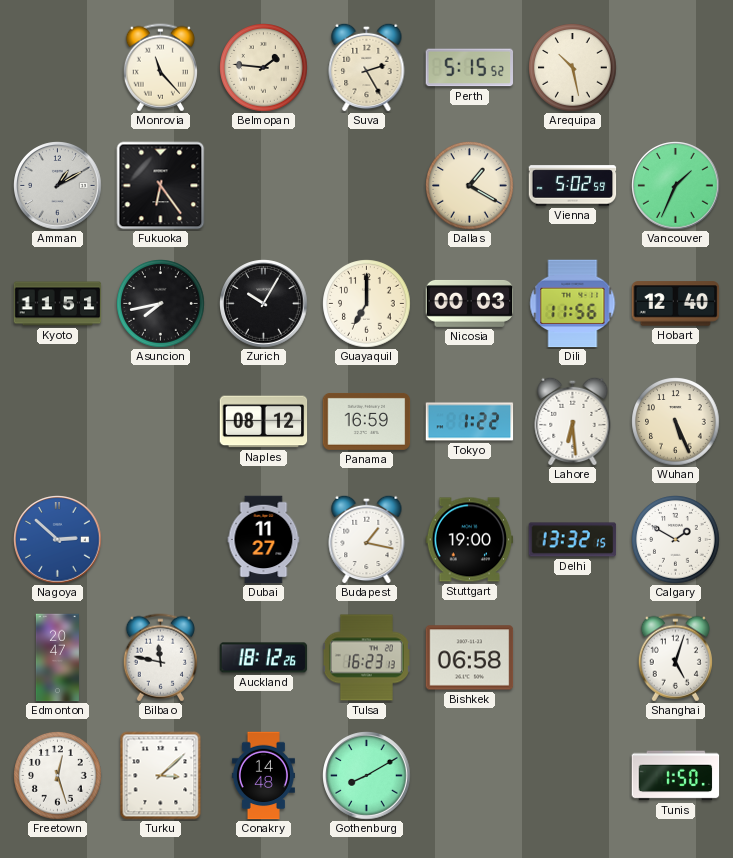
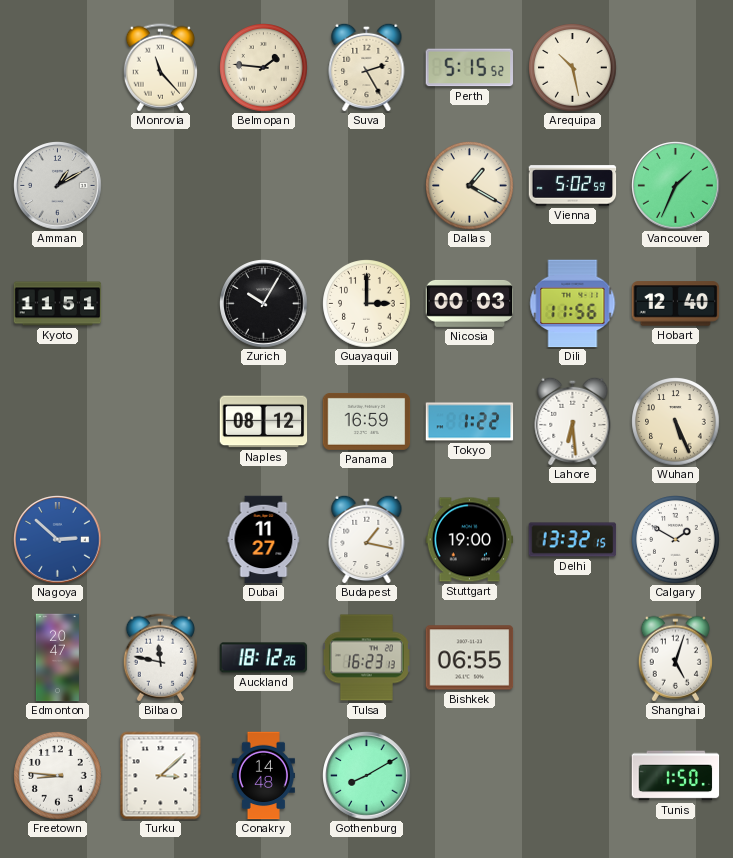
Fukuoka: 6:24 -> none
Asuncion: 7:43 -> none
Guayaquil: 7:00 -> 3:00
Bishkek: 06:58 -> 06:55
Freetown: 12:27 -> 8:46
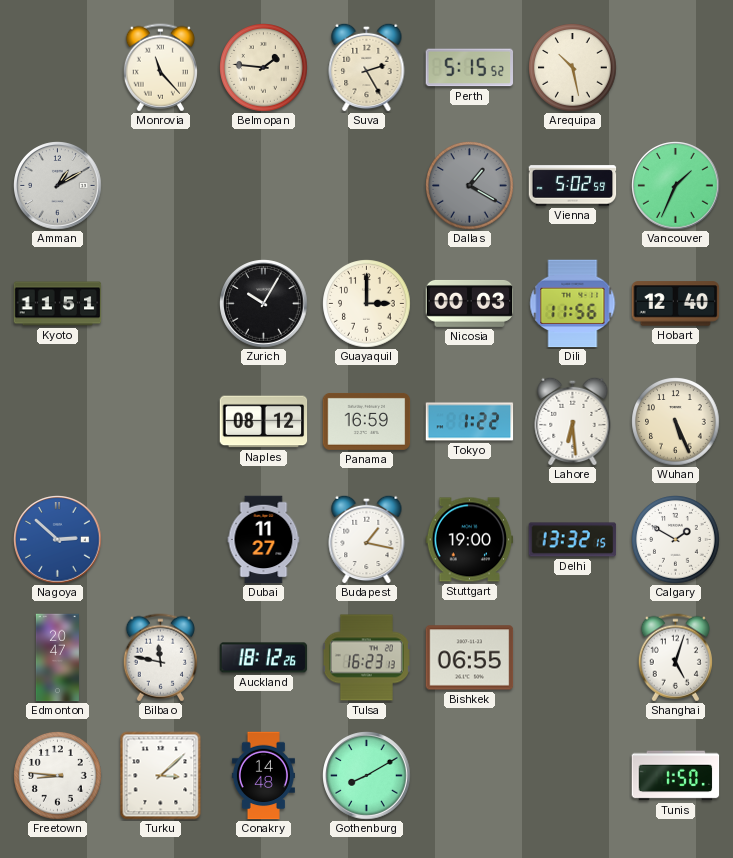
Dallas dial: cream -> grey
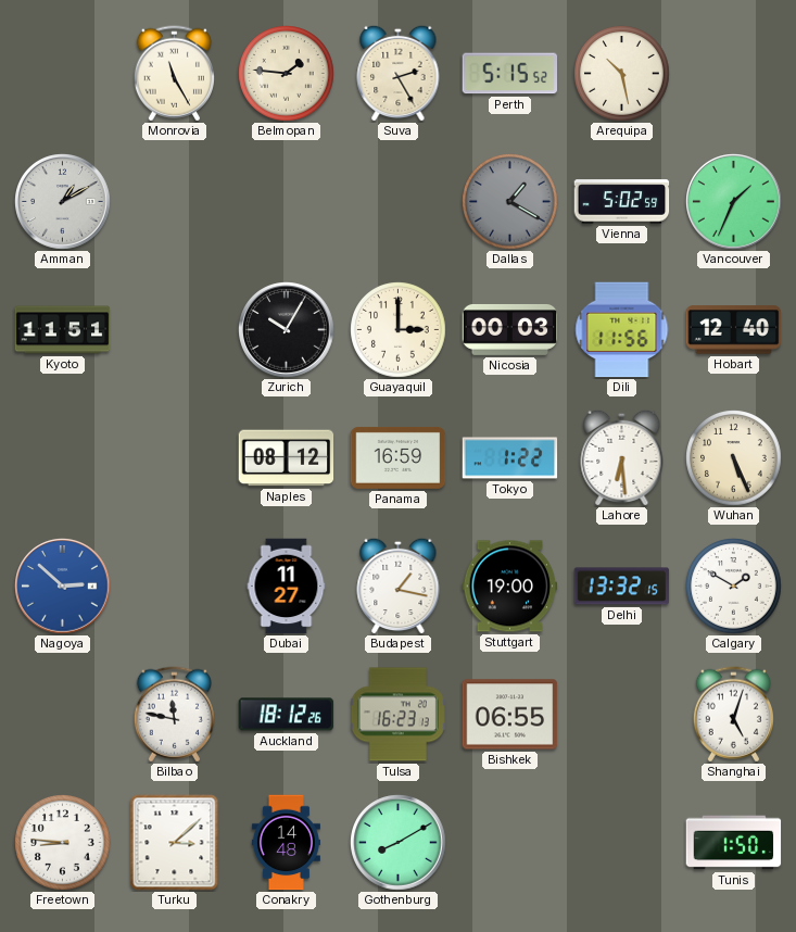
Monrovia: 11:23 -> 11:25
Edmonton: 20:47 -> none
